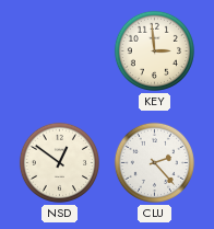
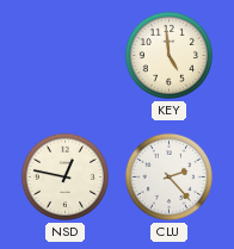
KEY: 2:59 -> 4:59
NSD: 12:51 -> 12:47
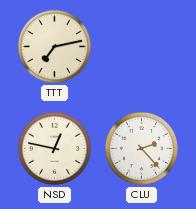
TTT: none -> 7:13
KEY: 4:59 -> none
